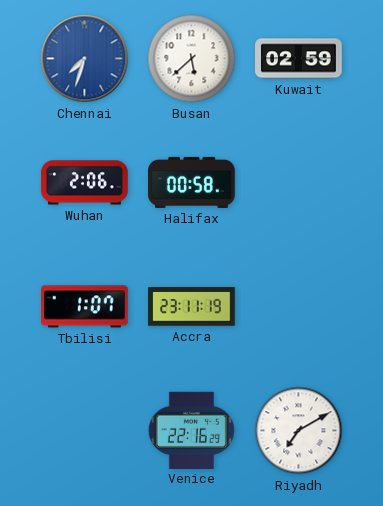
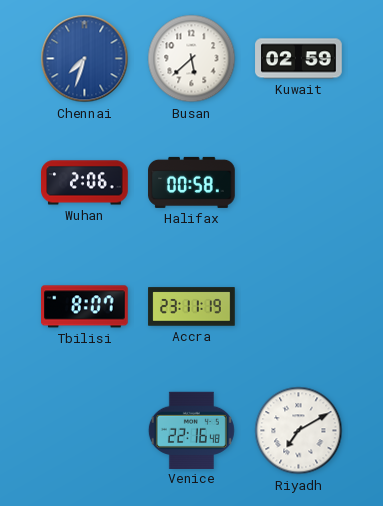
Tbilisi: 1:07 -> 8:07
Venice: 22:16:29 -> 22:16:48
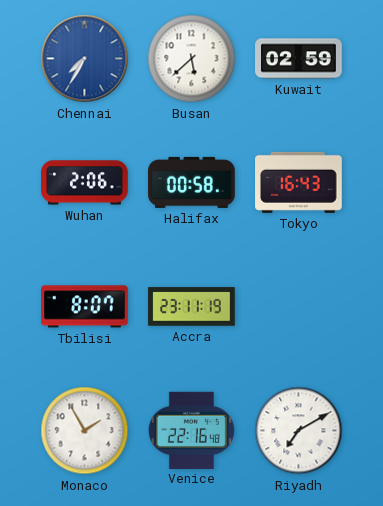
Chennai: 7:33 -> 7:35
Tokyo: none -> 16:43
Monaco: none -> 1:55
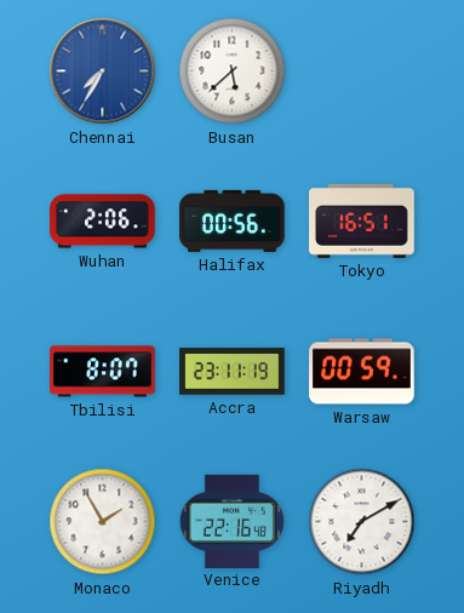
Kuwait: 02:59 -> none
Halifax: 00:58 -> 00:56
Tokyo: 16:43 -> 16:51
Warsaw: none -> 00:59
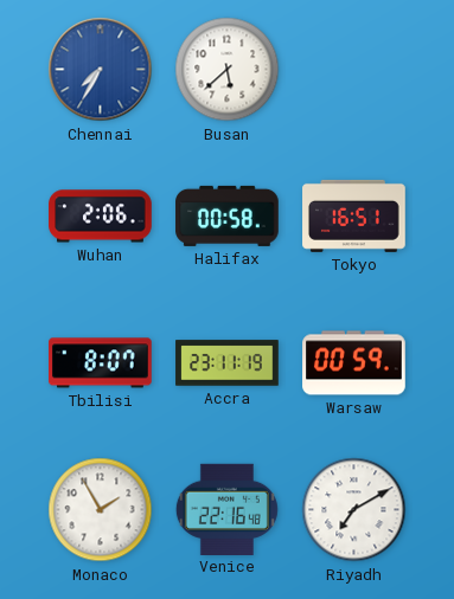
Halifax: 00:56 -> 00:58
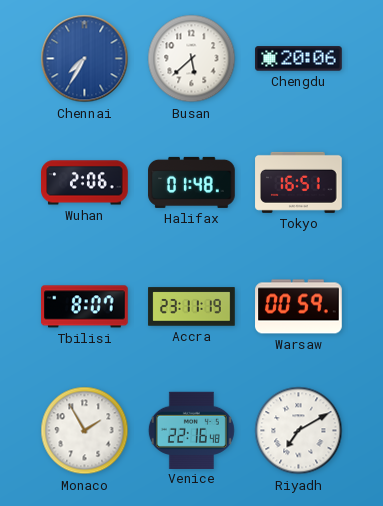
Chengdu: none -> 20:06
Halifax: 00:58 -> 01:48
